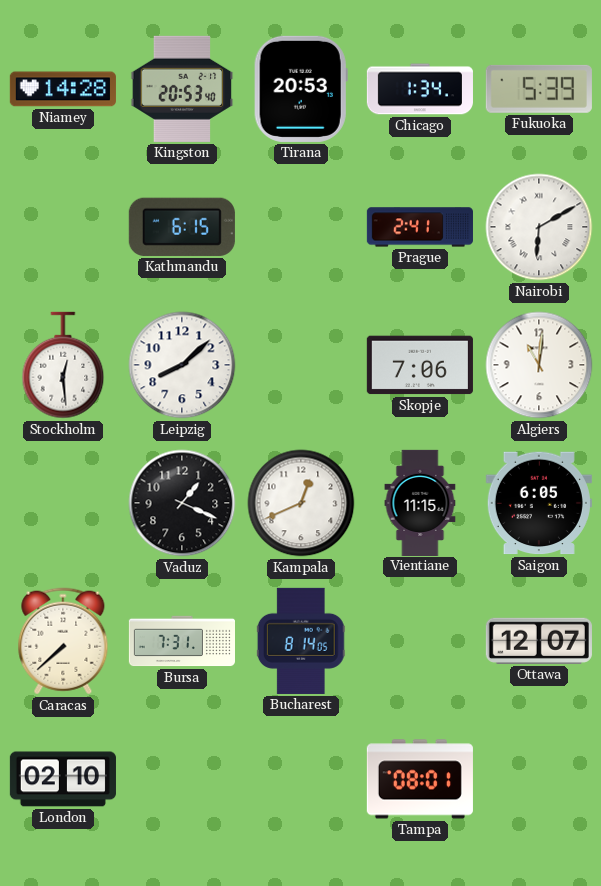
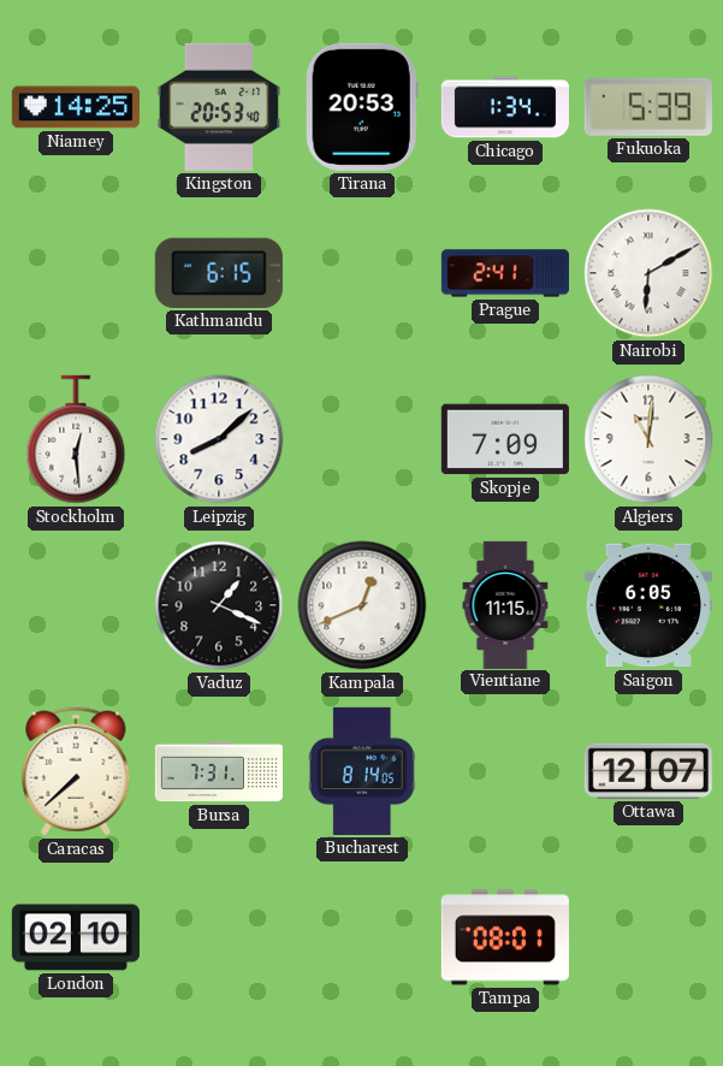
Niamey: 14:28 -> 14:25
Skopje: 7:06 -> 7:09
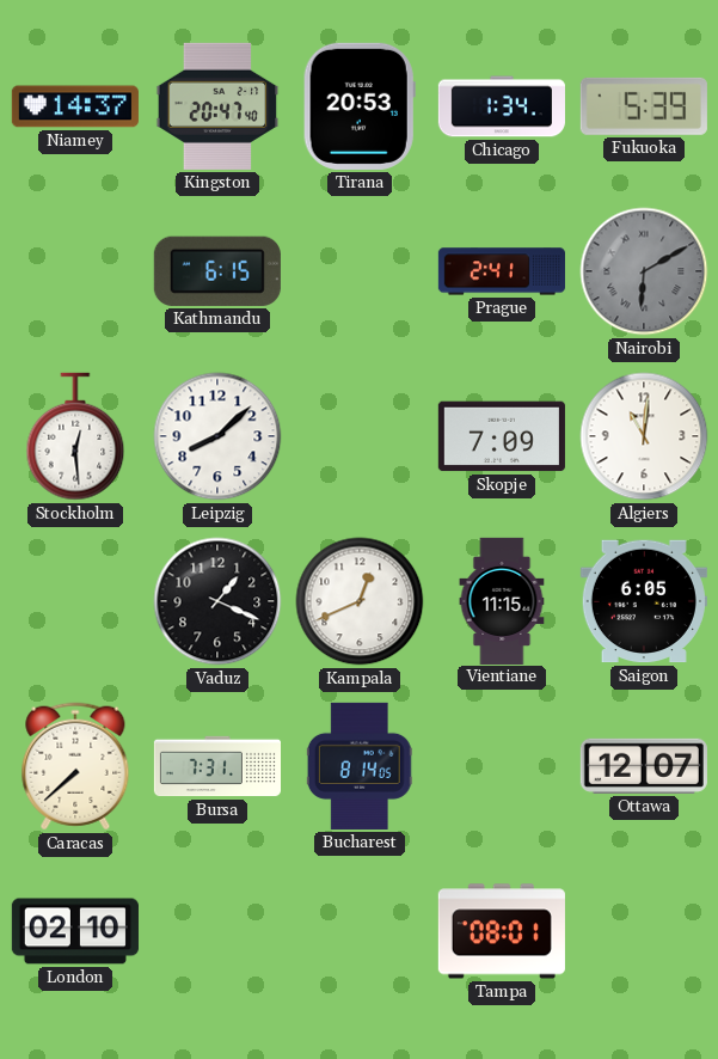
Niamey: 14:25 -> 14:37
Kingston: 20:53 -> 20:47
Nairobi dial: white -> grey
